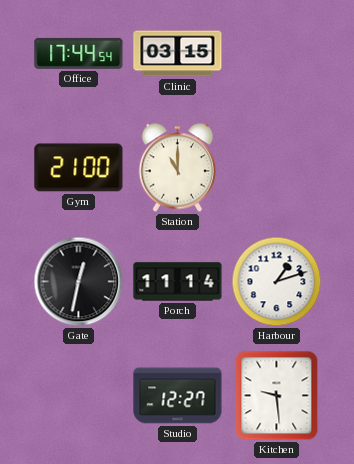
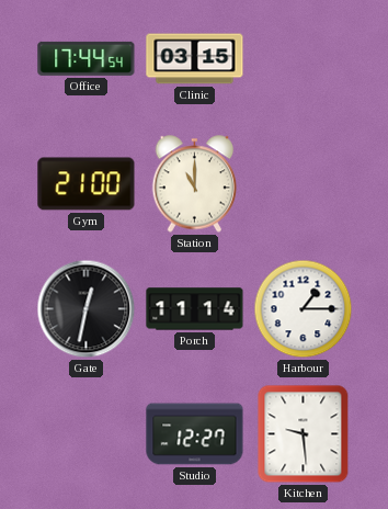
Harbour: 1:12 -> 1:15
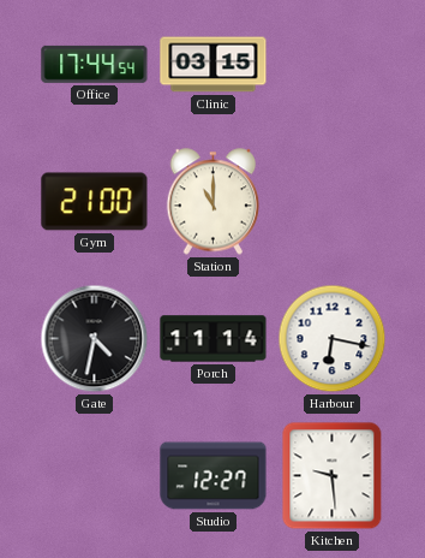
Gate: 12:32 -> 4:32
Harbour: 1:15 -> 6:17
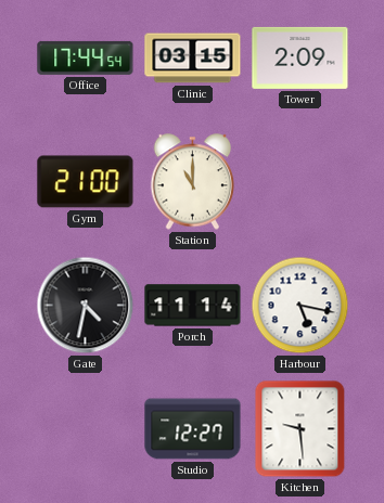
Tower: none -> 2:09
Harbour: 6:17 -> 5:17
